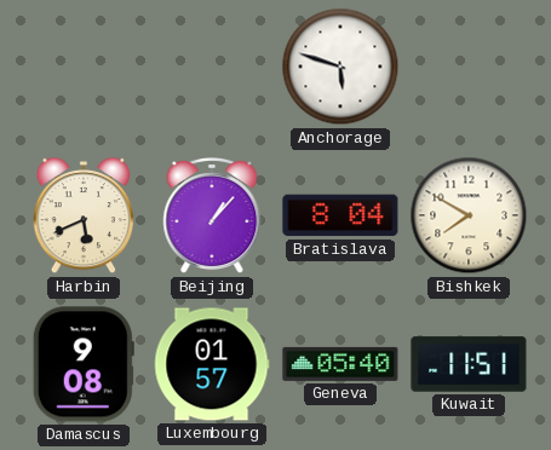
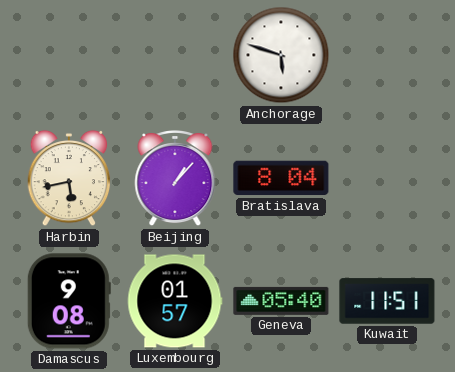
Harbin: 5:41 -> 5:43
Bishkek: 7:50 -> none
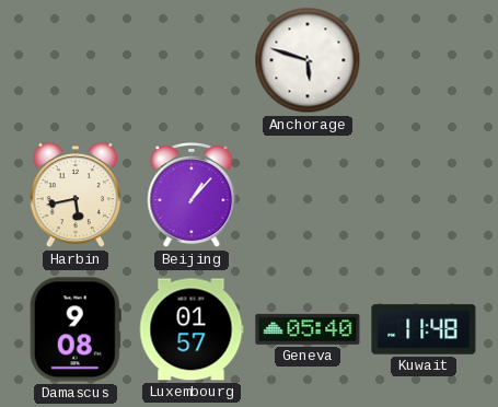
Bratislava: 8:04 -> none
Kuwait: 11:51 -> 11:48
